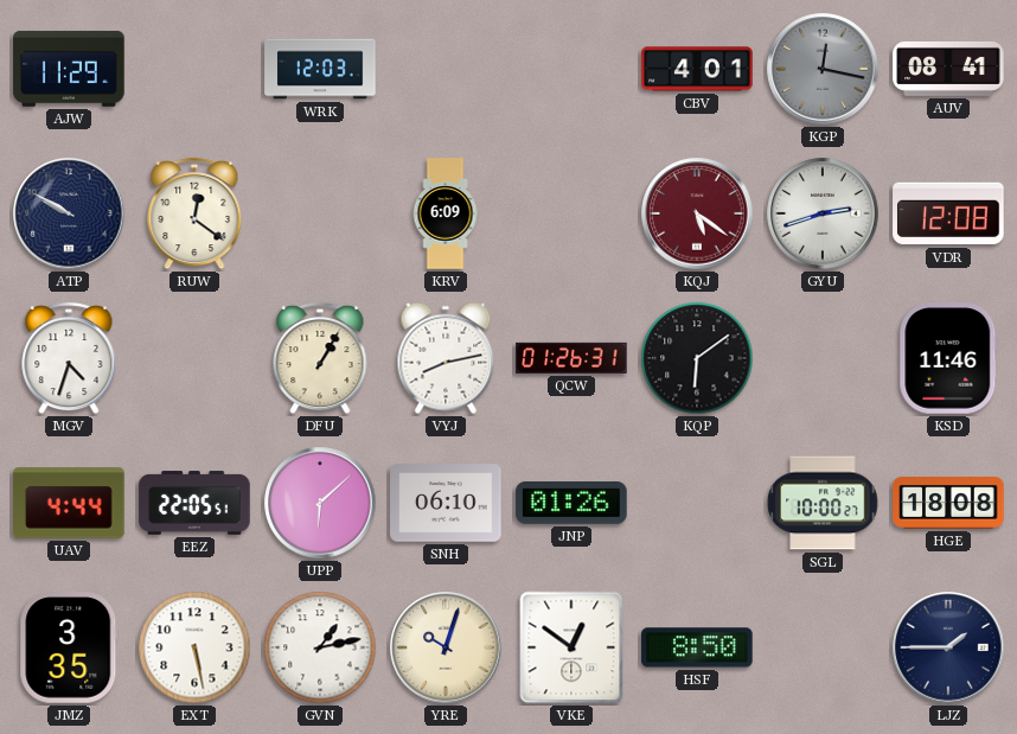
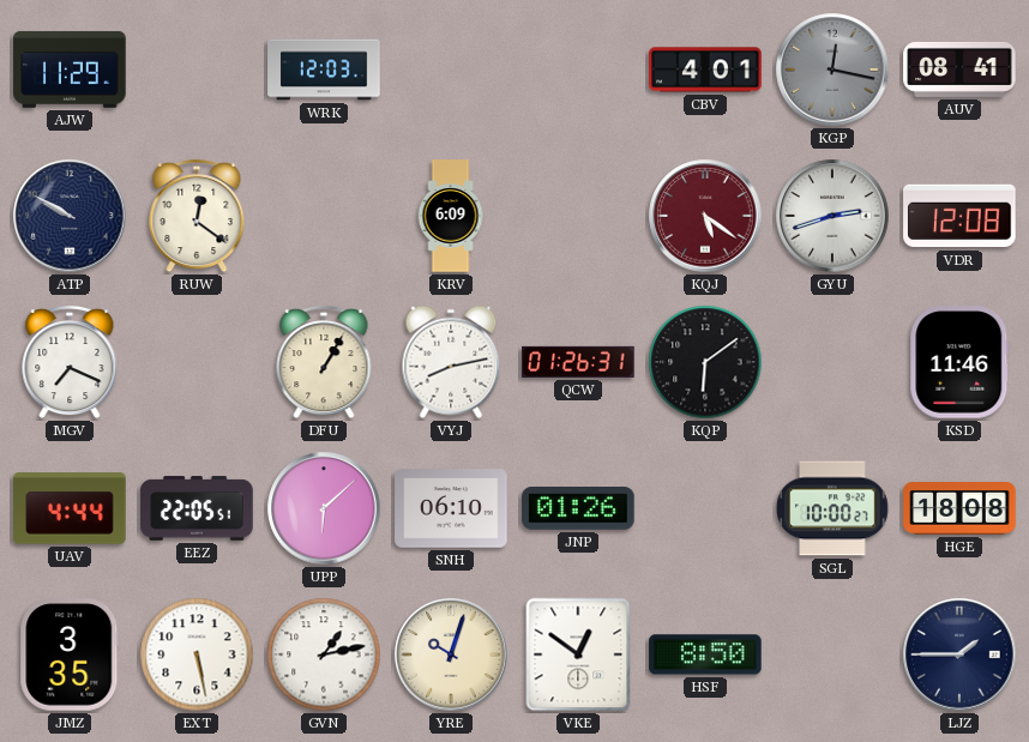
MGV: 4:33 -> 7:19
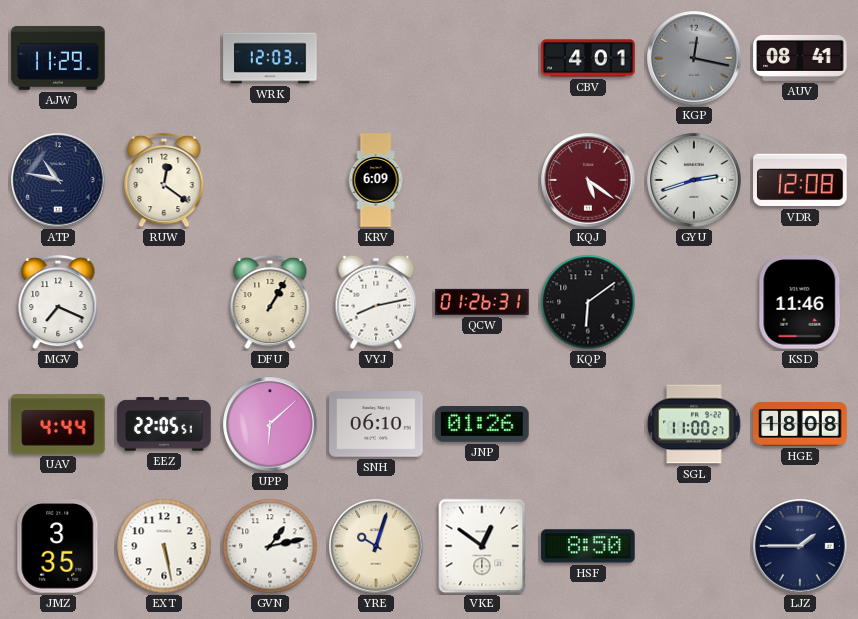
ATP: 9:50 -> 10:47
SGL: 10:00 -> 11:00
